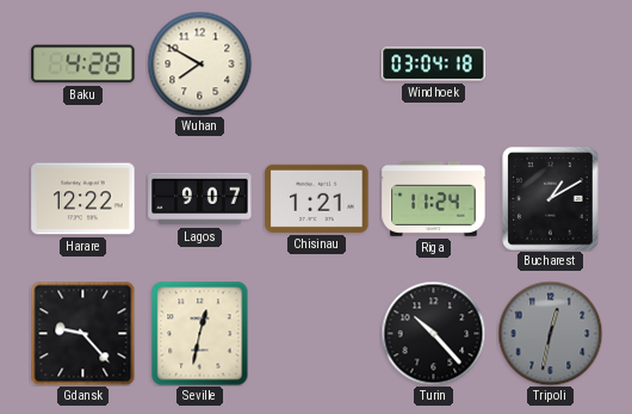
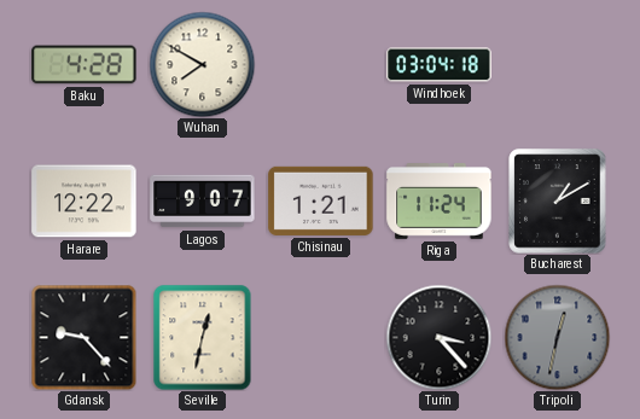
Turin: 10:23 -> 3:23
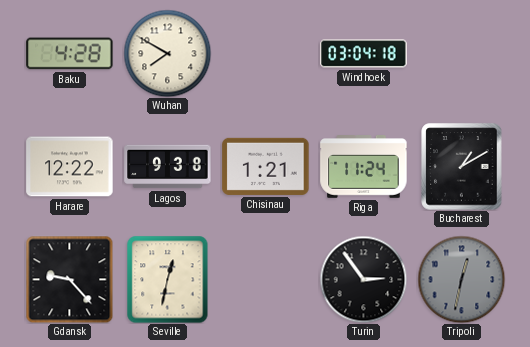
Lagos: 9:07 -> 9:38
Turin: 3:23 -> 2:54
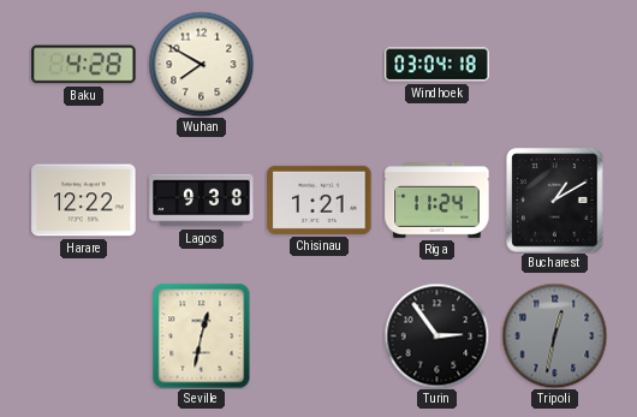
Gdansk: 9:23 -> none
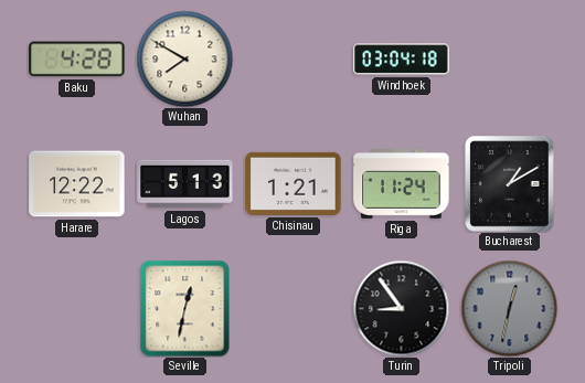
Lagos: 9:38 -> 5:13
Turin: 2:54 -> 8:54
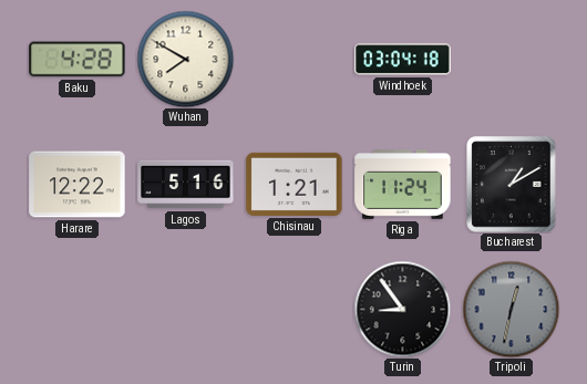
Lagos: 5:13 -> 5:16
Seville: 12:32 -> none
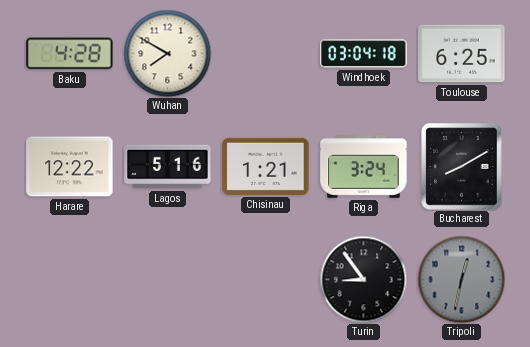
Toulouse: none -> 6:25
Riga: 11:24 -> 3:24
Bucharest: 1:10 -> 8:10
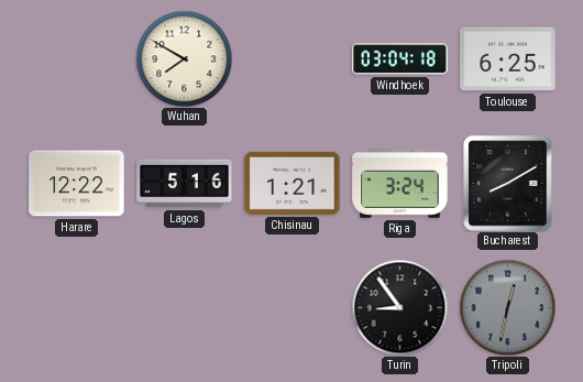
Baku: 4:28 -> none
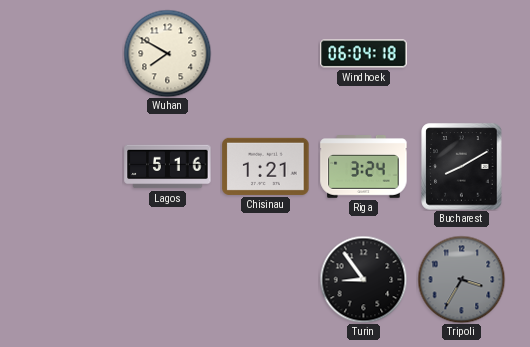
Windhoek: 03:04 -> 06:04
Toulouse: 6:25 -> none
Harare: 12:22 -> none
Tripoli: 12:32 -> 3:35
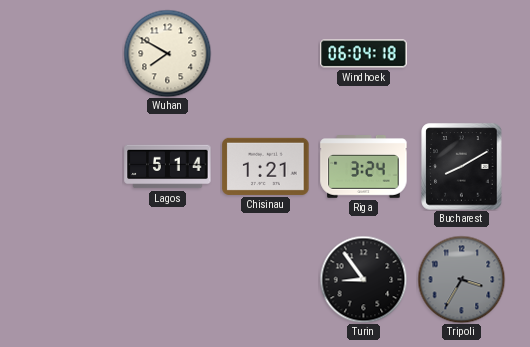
Lagos: 5:16 -> 5:14
